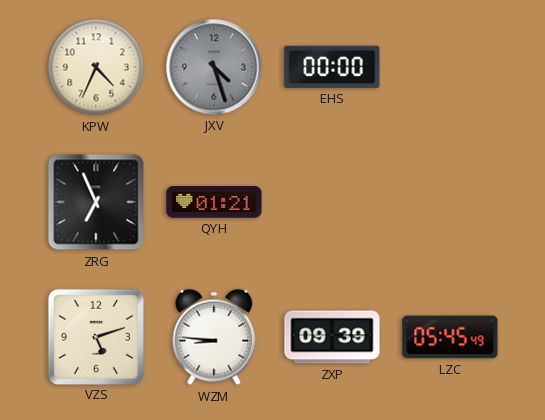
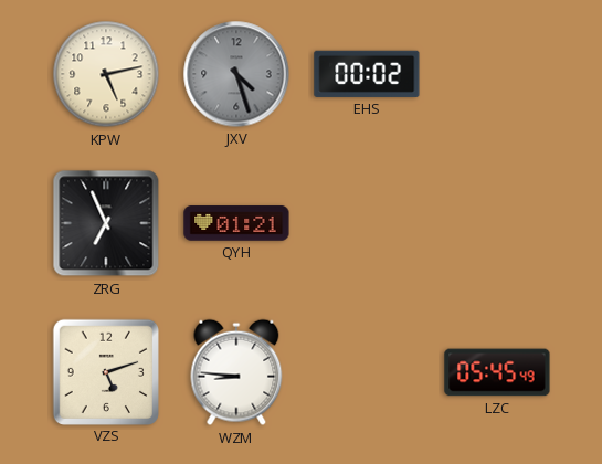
KPW: 4:34 -> 5:13
EHS: 00:00 -> 00:02
ZXP: 09:39 -> none
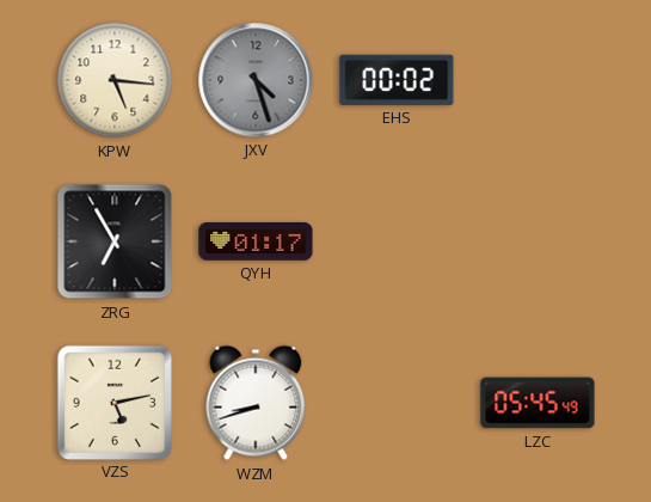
KPW: 5:13 -> 5:16
ZRG: 6:56 -> 6:55
QYH: 01:21 -> 01:17
VZS: 5:12 -> 5:13
WZM: 8:46 -> 8:42
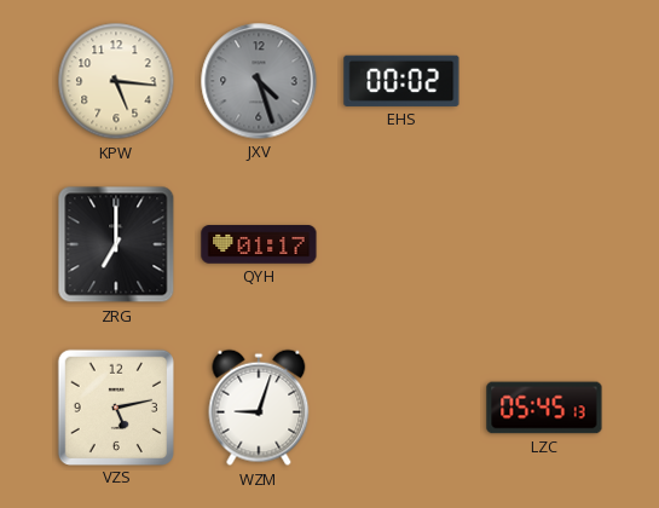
ZRG: 6:55 -> 7:00
WZM: 8:42 -> 9:03
LZC: 05:45:49 -> 05:45:13
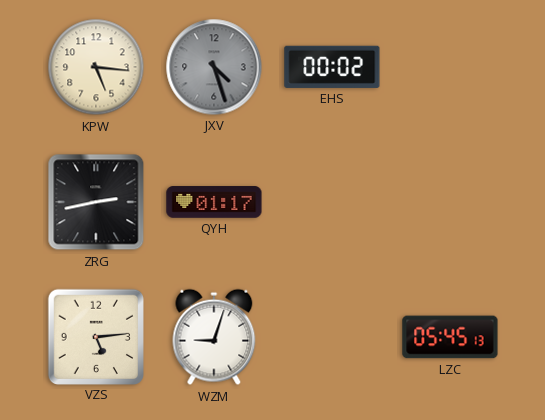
ZRG: 7:00 -> 2:43
VZS: 5:13 -> 5:14
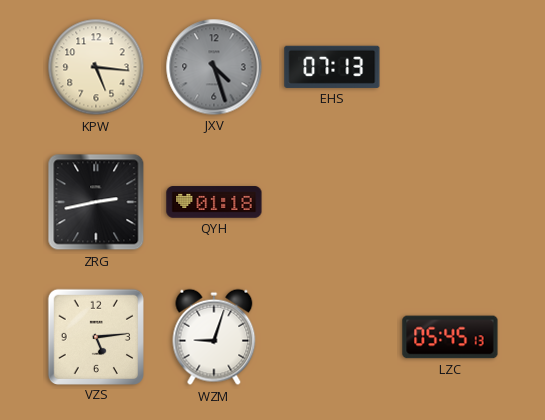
EHS: 00:02 -> 07:13
QYH: 01:17 -> 01:18
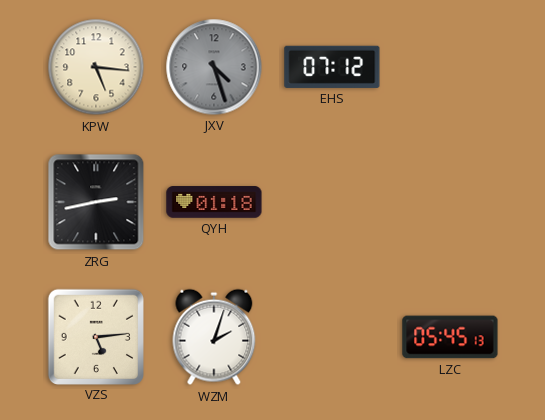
EHS: 07:13 -> 07:12
WZM: 9:03 -> 2:03
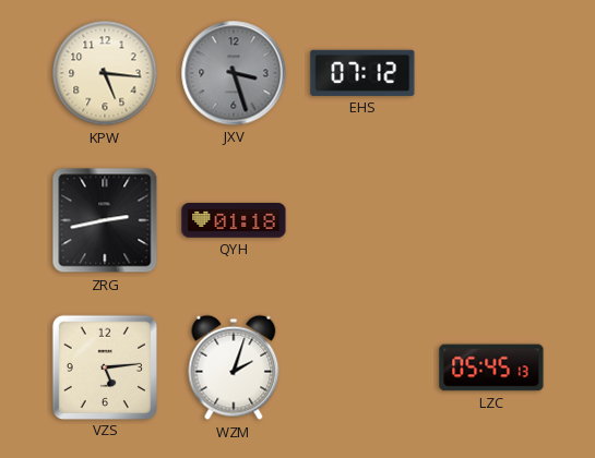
JXV: 4:27 -> 3:27
